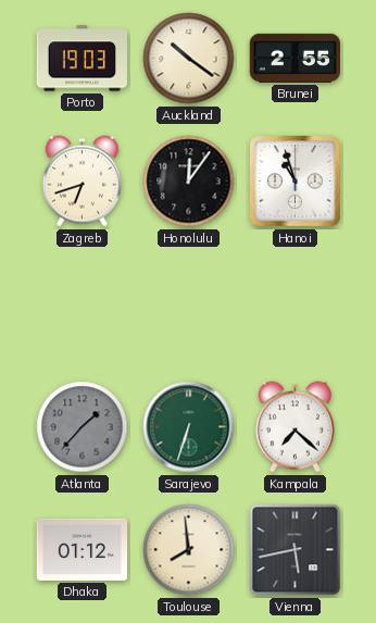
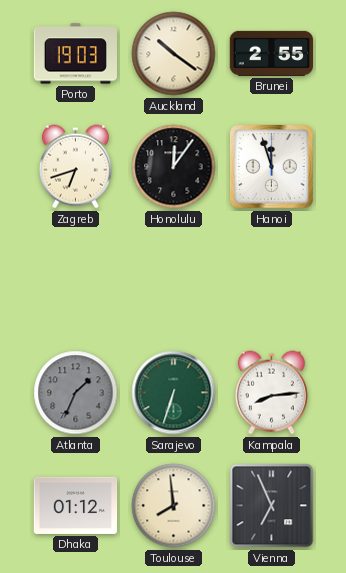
Hanoi: 10:57 -> 11:57
Atlanta: 1:37 -> 1:34
Kampala: 7:22 -> 8:14
Vienna: 5:43 -> 6:56
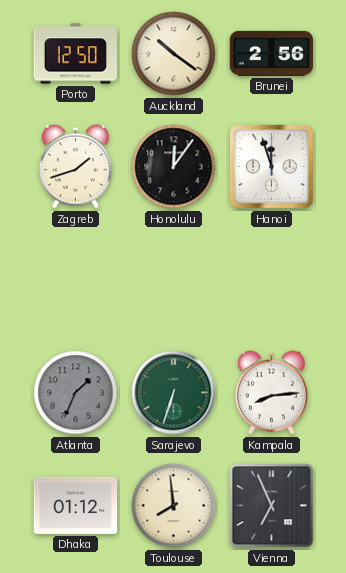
Porto: 19:03 -> 12:50
Brunei: 2:55 -> 2:56
Zagreb: 6:42 -> 1:42
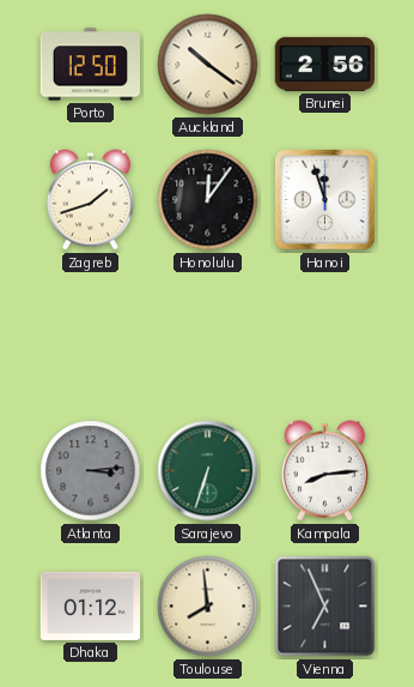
Atlanta: 1:34 -> 3:14
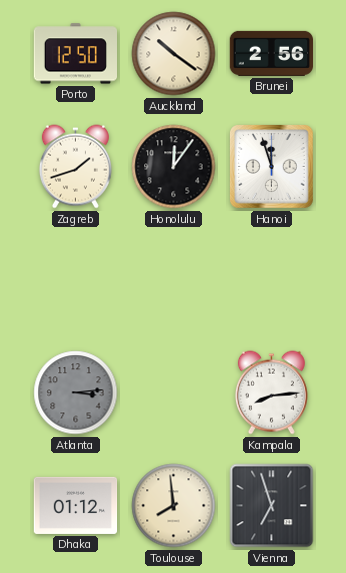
Sarajevo: 6:33 -> none
Vienna: 6:56 -> 6:57
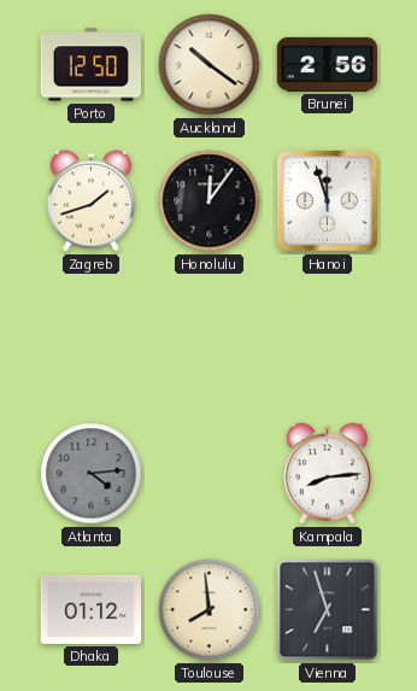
Atlanta: 3:14 -> 4:14
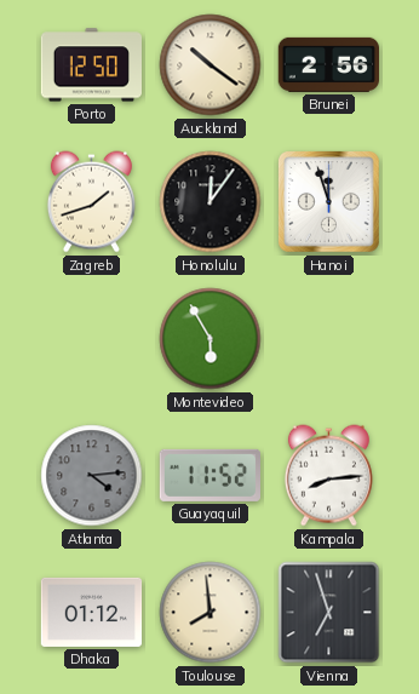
Montevideo: none -> 5:55
Guayaquil: none -> 11:52
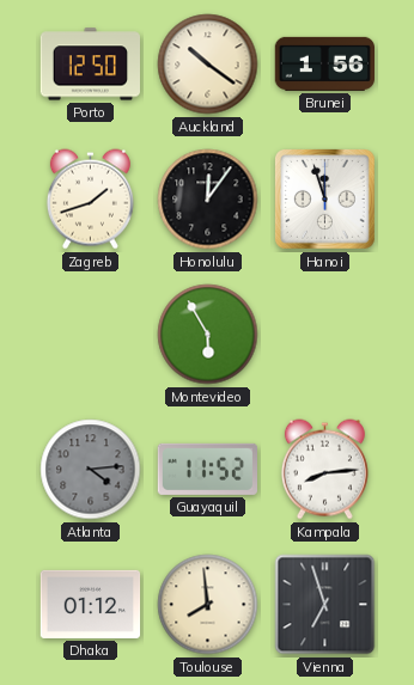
Brunei: 2:56 -> 1:56
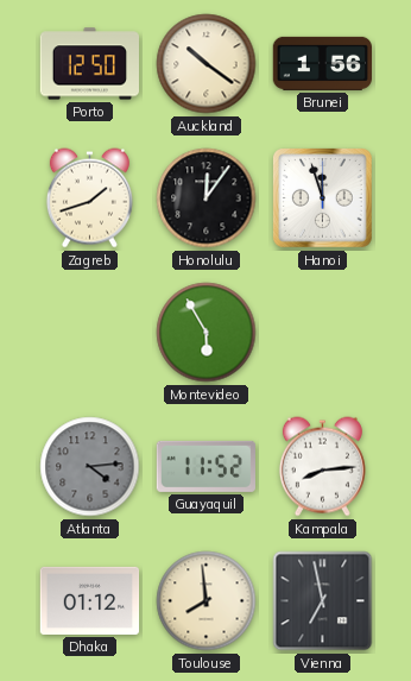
Vienna: 6:57 -> 6:58
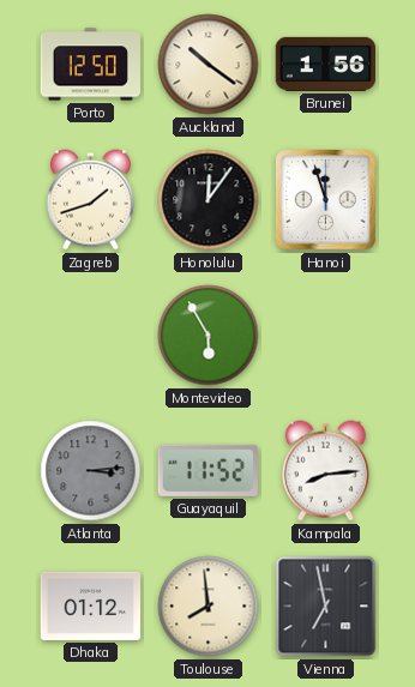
Atlanta: 4:14 -> 3:14
